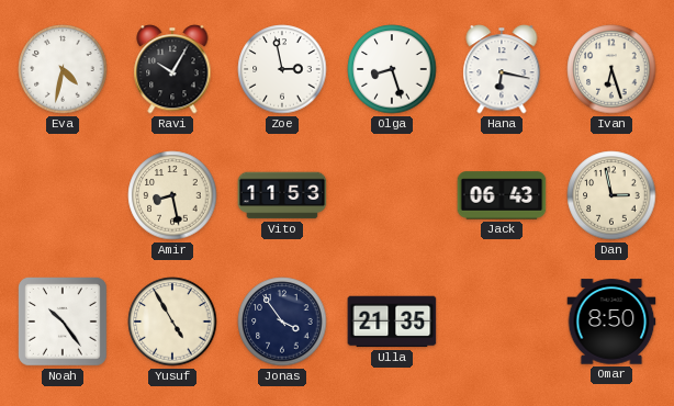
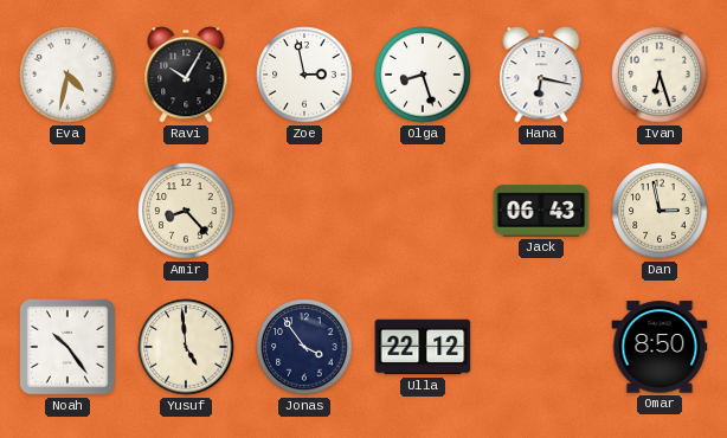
Amir: 8:28 -> 8:23
Vito: 11:53 -> none
Yusuf: 4:55 -> 4:59
Ulla: 21:35 -> 22:12
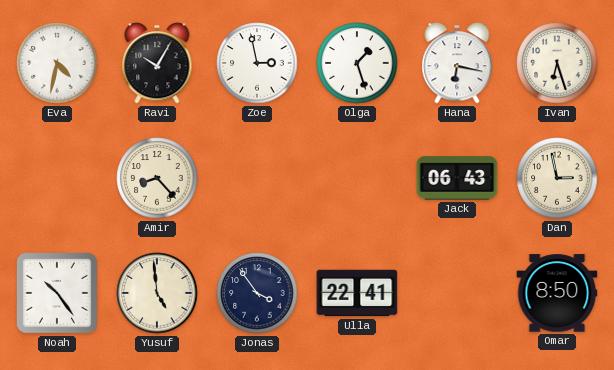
Olga: 8:27 -> 1:27
Ulla: 22:12 -> 22:41
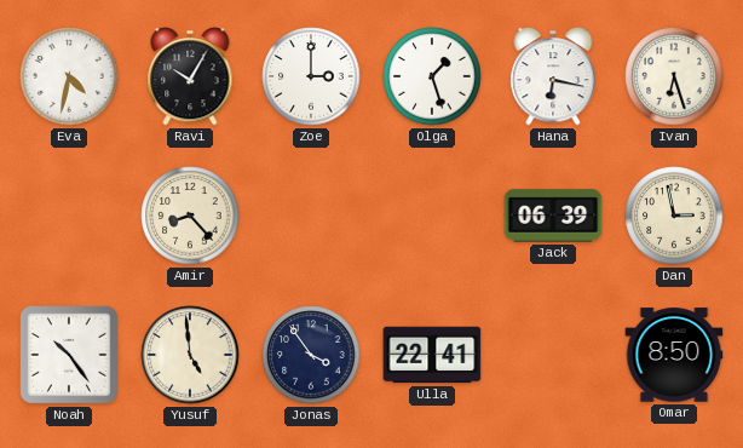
Zoe: 2:58 -> 3:00
Jack: 06:43 -> 06:39
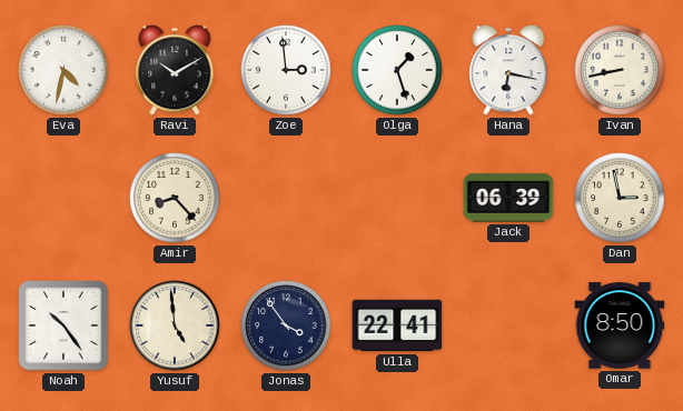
Ravi: 10:05 -> 10:10
Zoe: 3:00 -> 2:59
Ivan: 6:27 -> 8:43
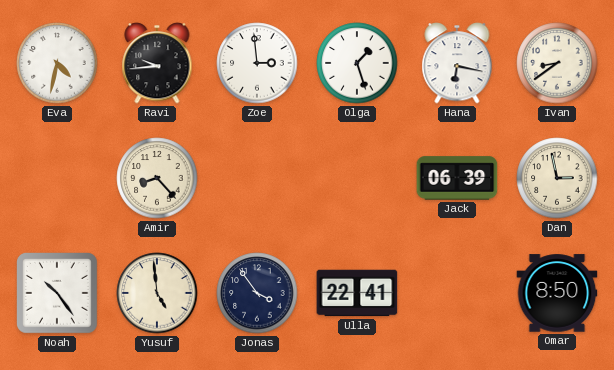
Ravi: 10:10 -> 9:44
Ivan: 8:43 -> 8:39
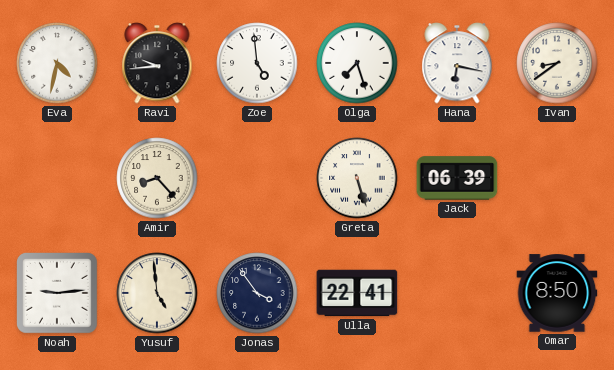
Zoe: 2:59 -> 4:59
Olga: 1:27 -> 7:27
Greta: none -> 5:27
Dan: 2:58 -> none
Noah: 10:24 -> 9:14
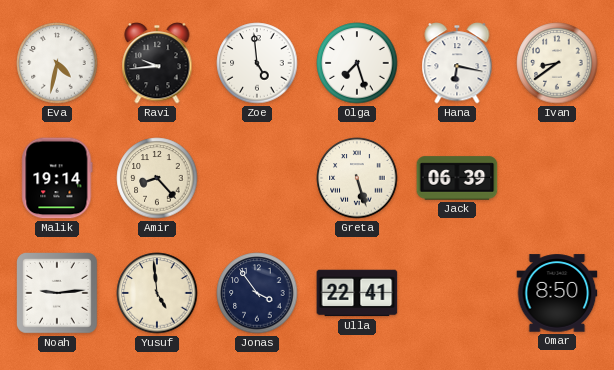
Malik: none -> 19:14
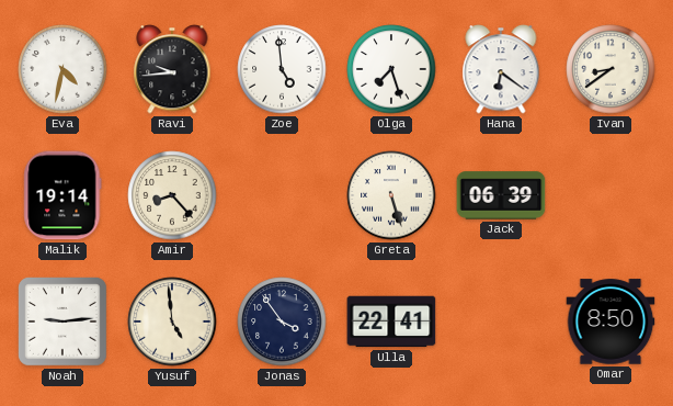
Hana: 6:17 -> 6:21
